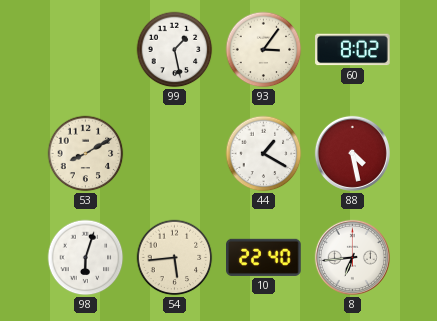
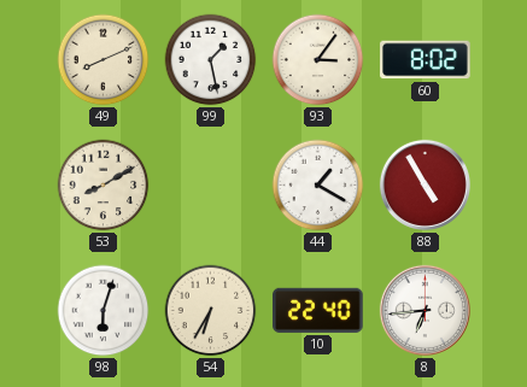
49: none -> 8:11
88: 4:28 -> 4:55
54: 5:44 -> 6:35
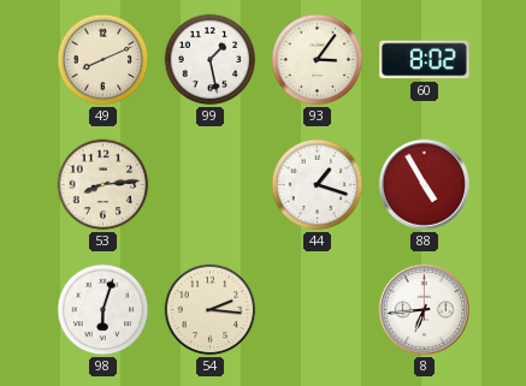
53: 8:10 -> 8:14
44: 1:20 -> 1:18
54: 6:35 -> 2:16
10: 22:40 -> none
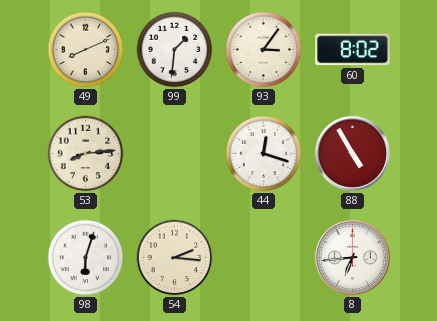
99: 1:28 -> 1:31
44: 1:18 -> 12:18
